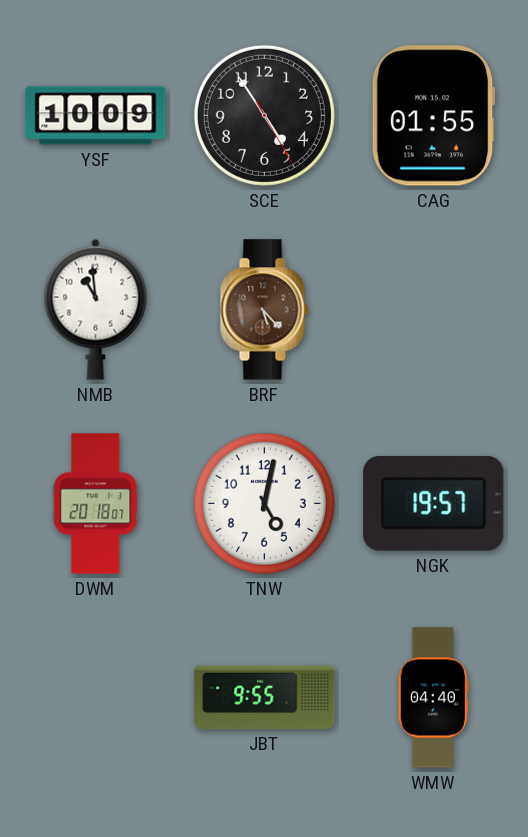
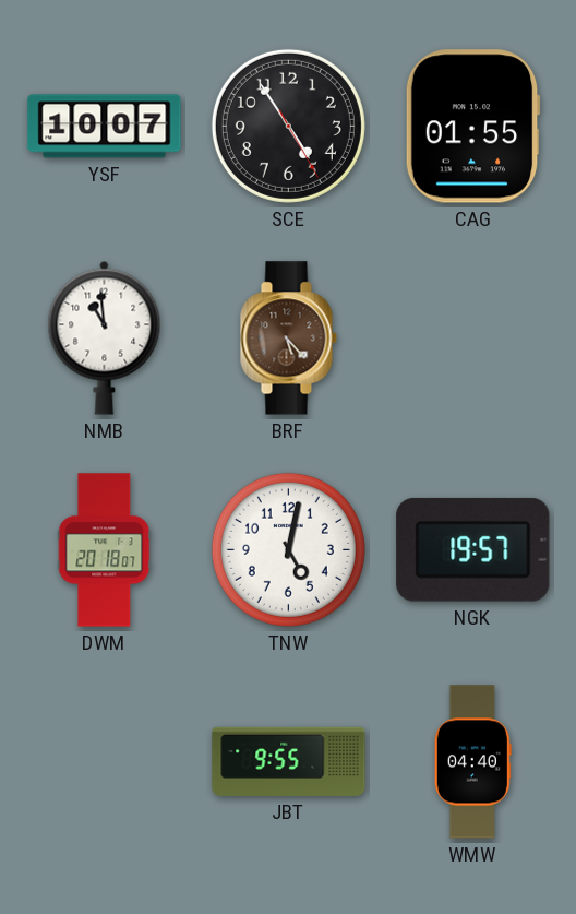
YSF: 10:09 -> 10:07
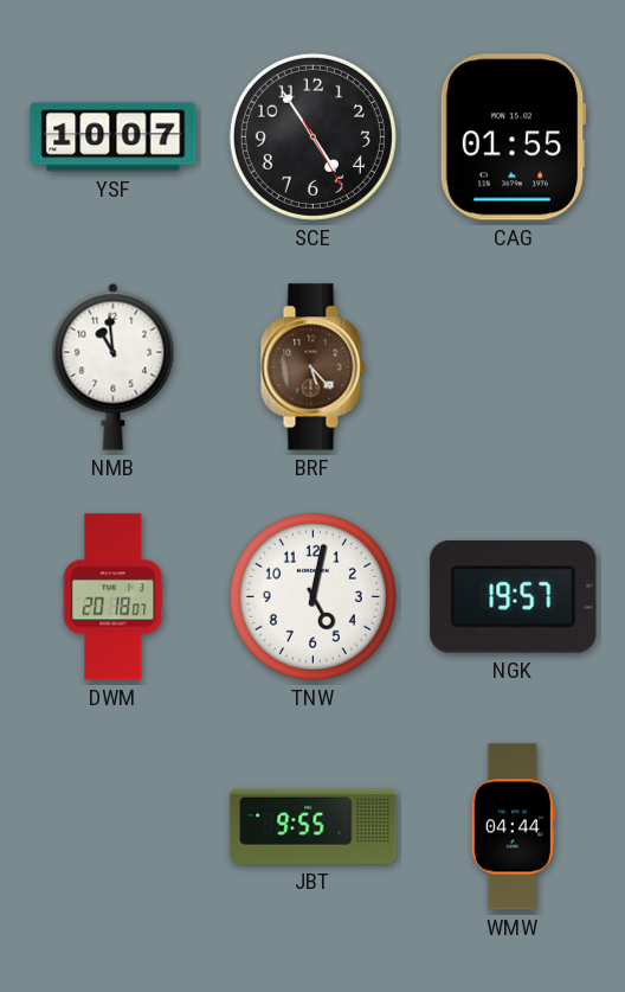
WMW: 04:40 -> 04:44
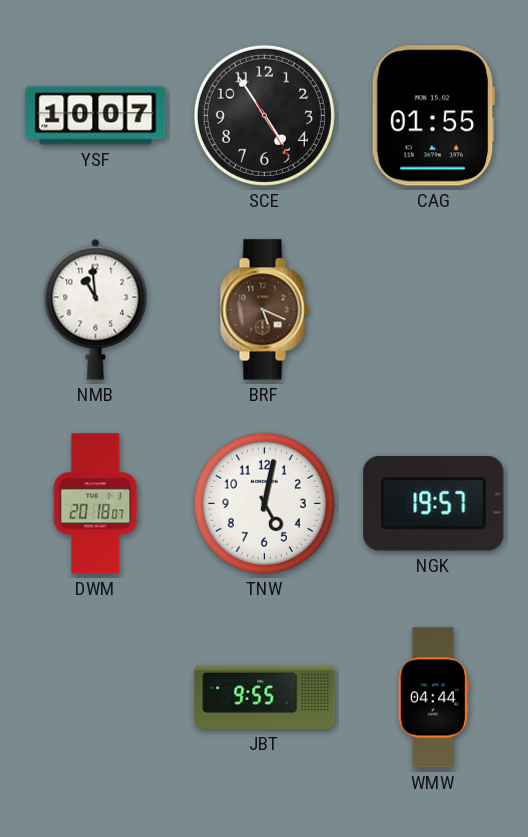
BRF: 5:23 -> 5:19
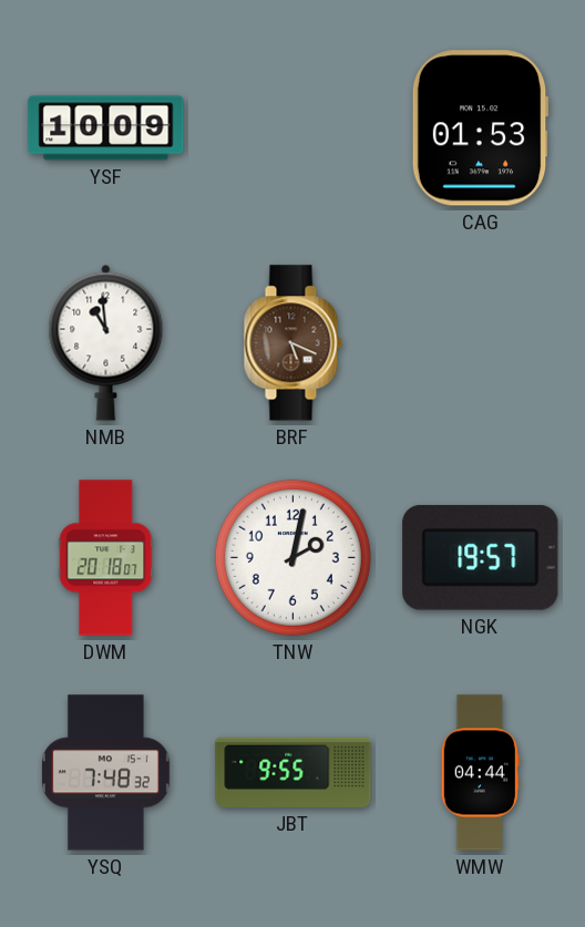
YSF: 10:07 -> 10:09
SCE: 4:54 -> none
CAG: 01:55 -> 01:53
TNW: 5:02 -> 2:02
YSQ: none -> 7:48
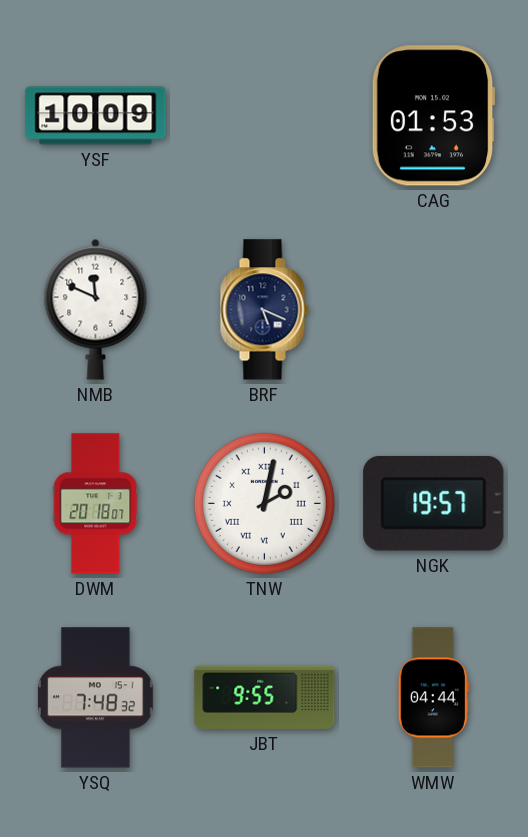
NMB: 10:59 -> 11:49
BRF dial: brown -> navy
TNW numerals: Arabic -> Roman
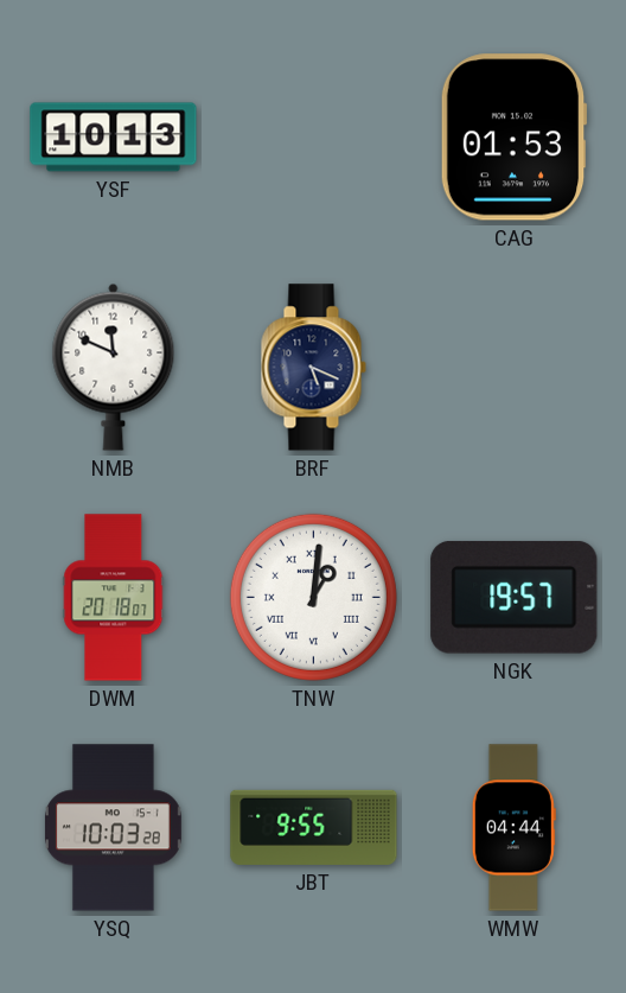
YSF: 10:09 -> 10:13
TNW: 2:02 -> 1:01
YSQ: 7:48 -> 10:03
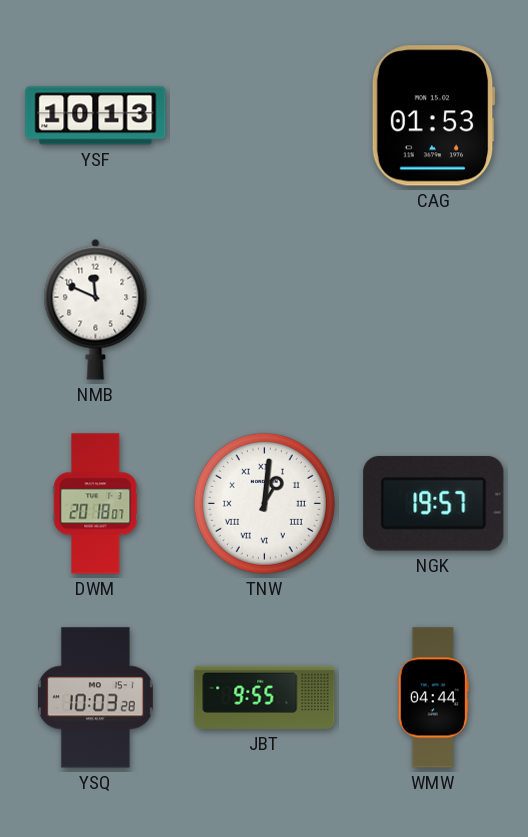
BRF: 5:19 -> none
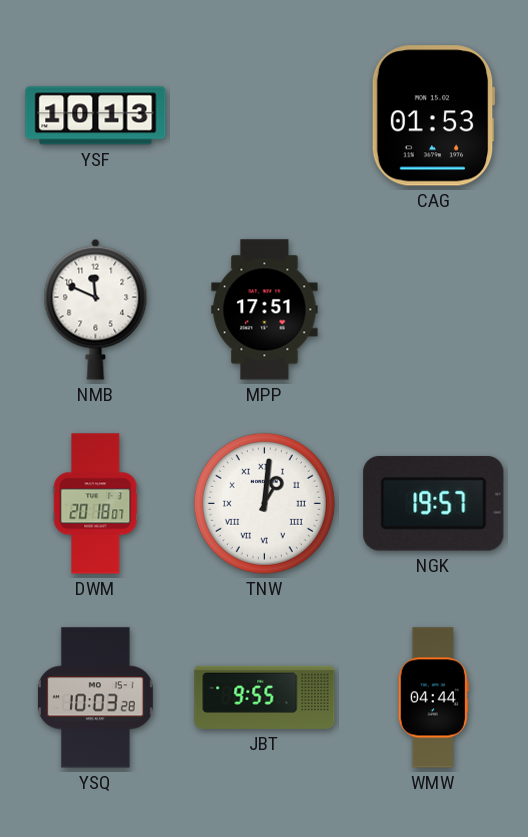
MPP: none -> 17:51
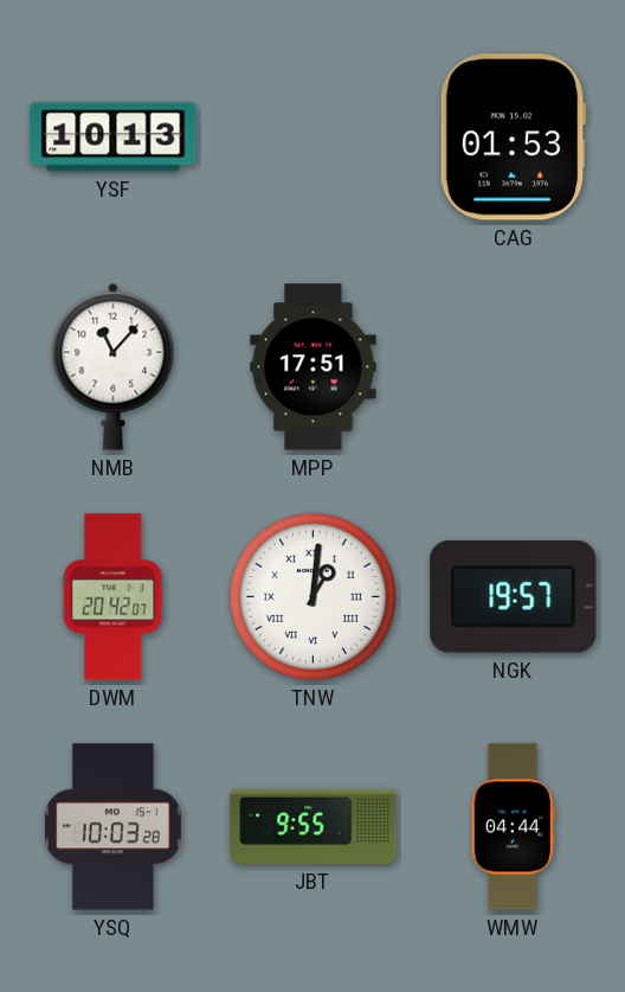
NMB: 11:49 -> 11:07
DWM: 20:18 -> 20:42
